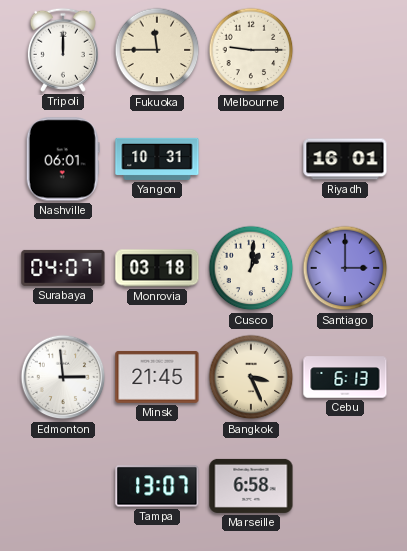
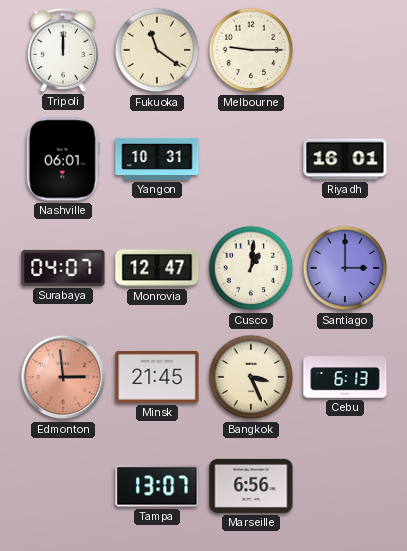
Fukuoka: 11:45 -> 11:21
Monrovia: 03:18 -> 12:47
Edmonton dial: white -> salmon
Marseille: 6:58 -> 6:56
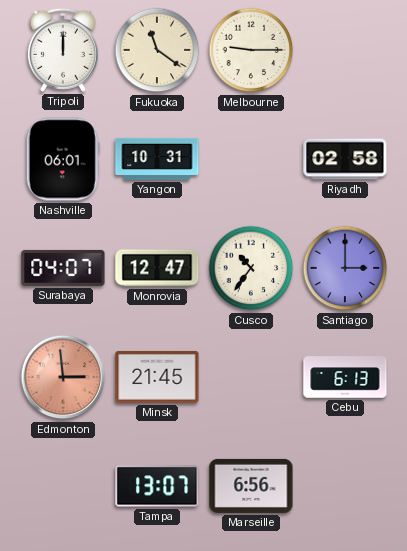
Riyadh: 16:01 -> 02:58
Cusco: 1:01 -> 10:36
Bangkok: 3:26 -> none
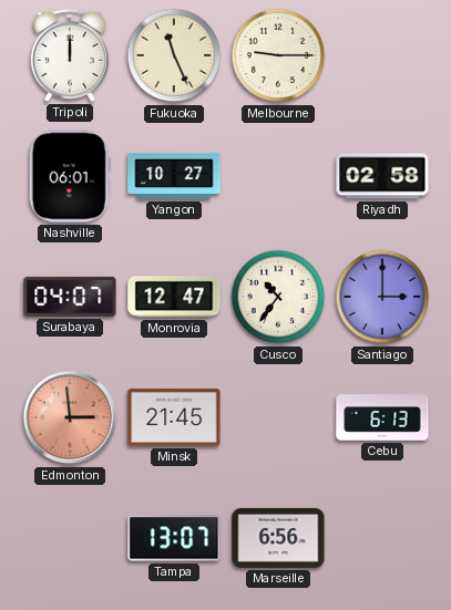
Fukuoka: 11:21 -> 11:26
Yangon: 10:31 -> 10:27
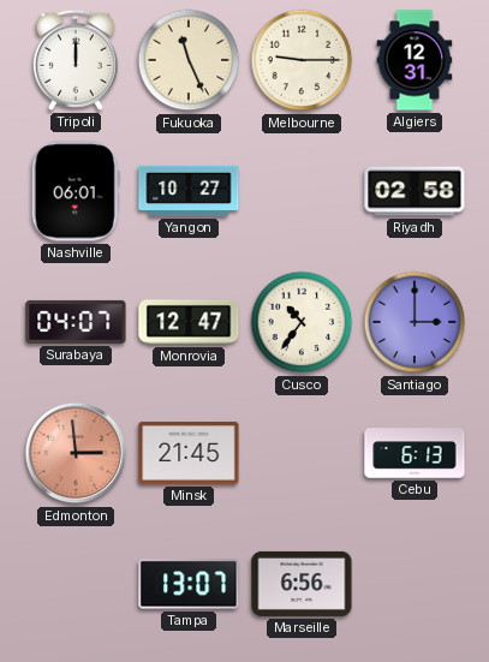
Algiers: none -> 12:31
